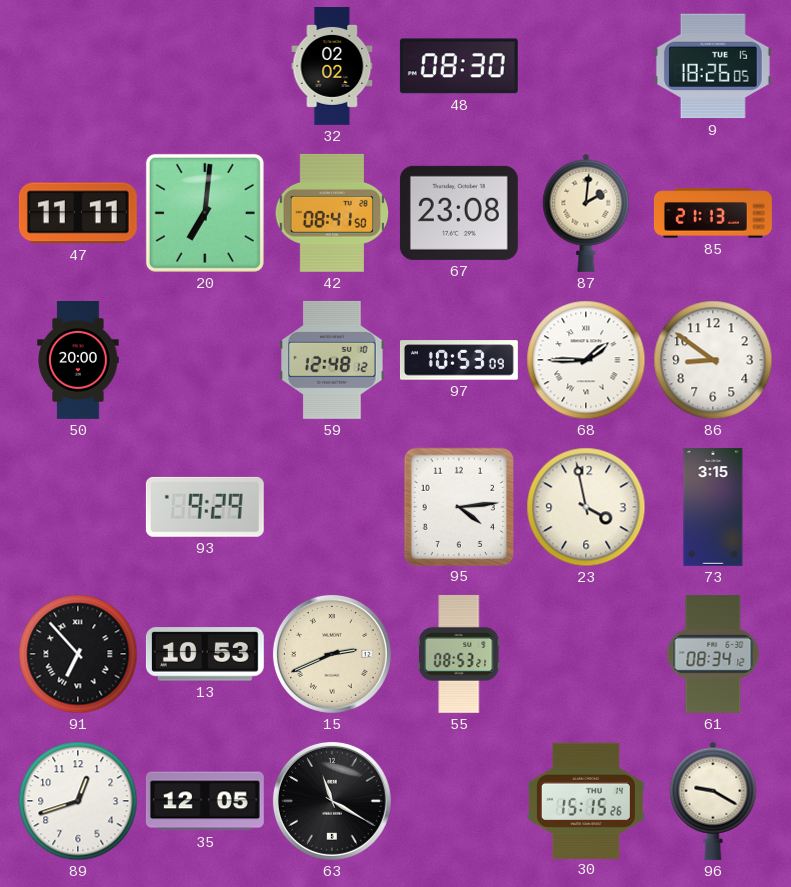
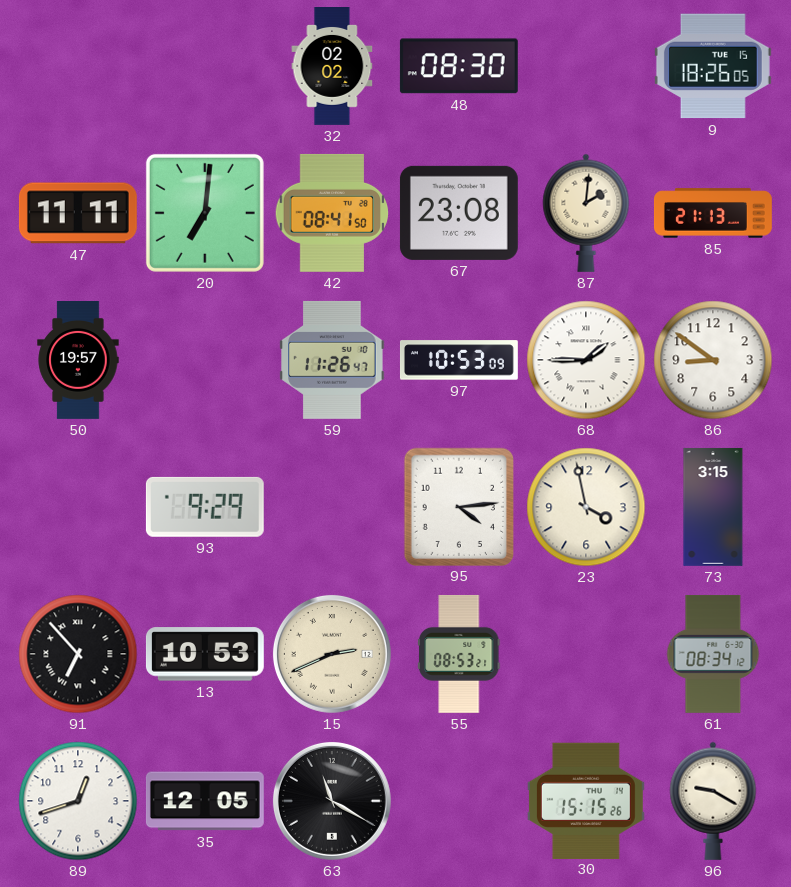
50: 20:00 -> 19:57
59: 12:48 -> 11:26
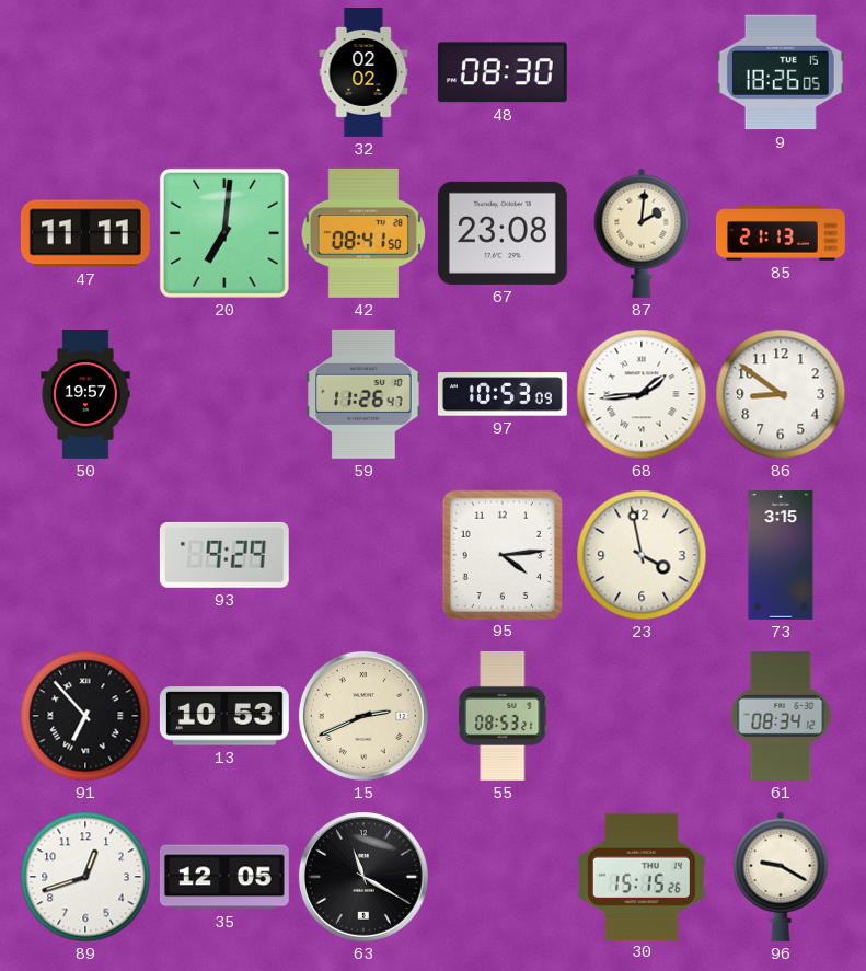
68: 1:45 -> 1:44
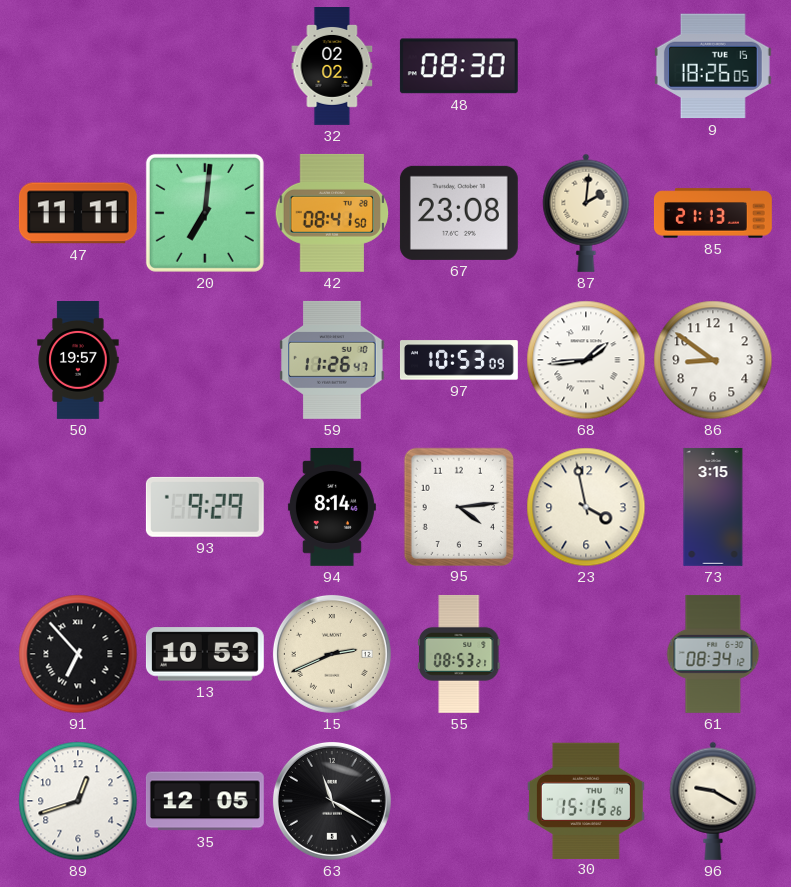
94: none -> 8:14
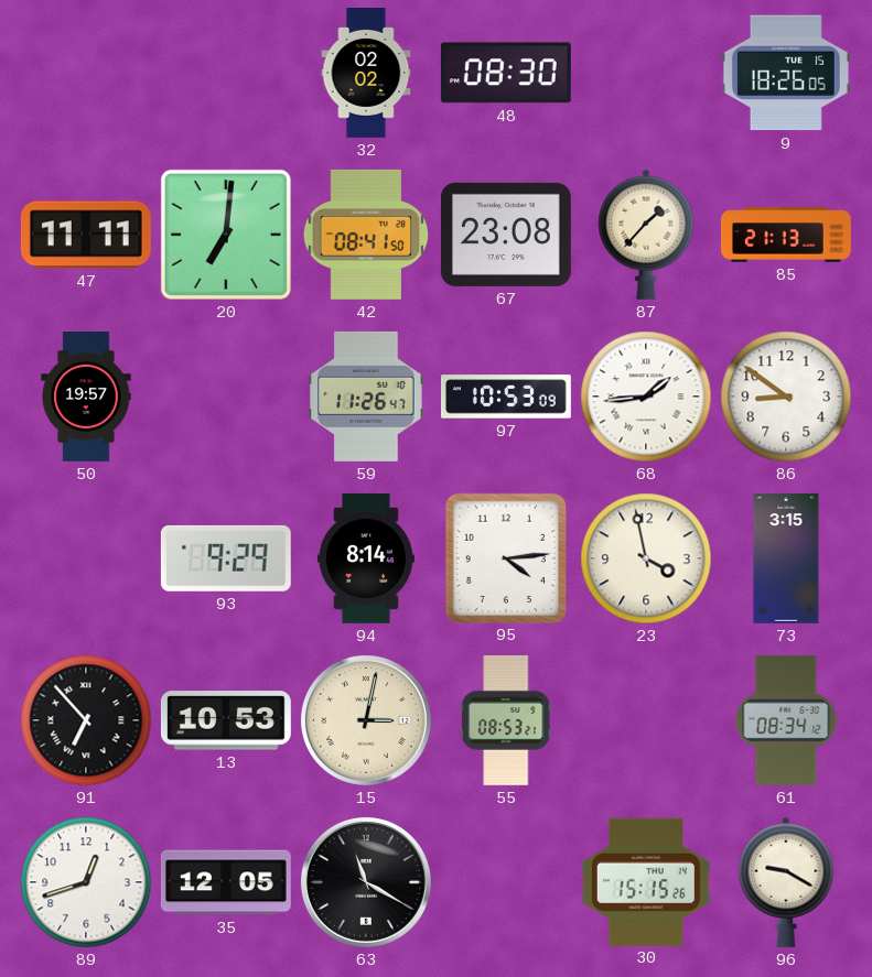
87: 2:01 -> 1:37
15: 2:41 -> 3:02
